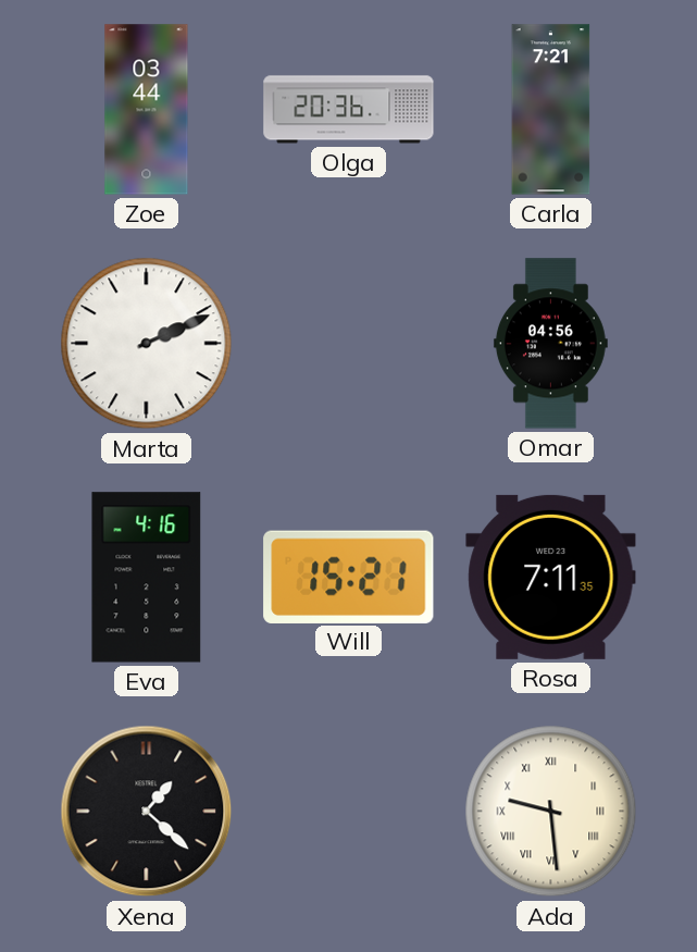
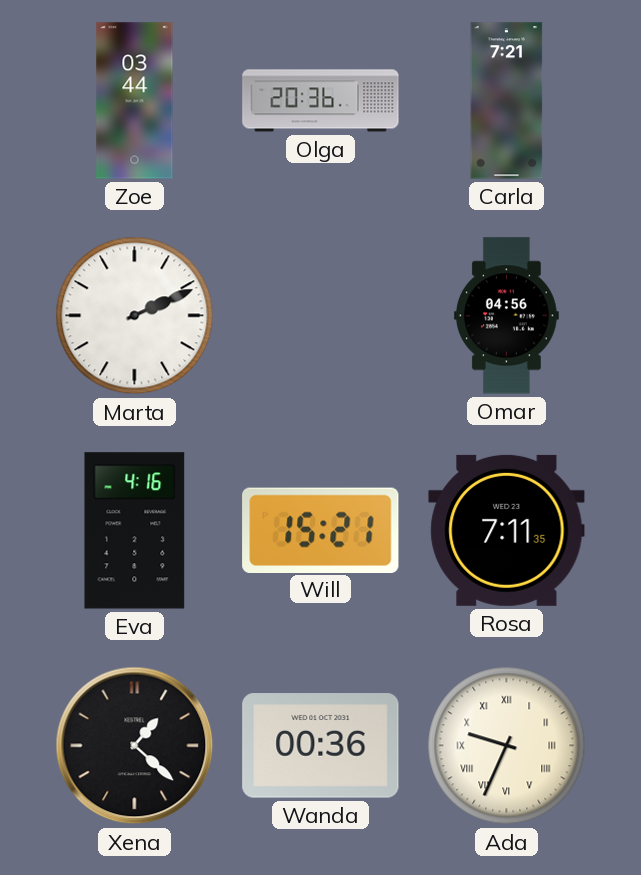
Wanda: none -> 00:36
Ada: 9:29 -> 9:34
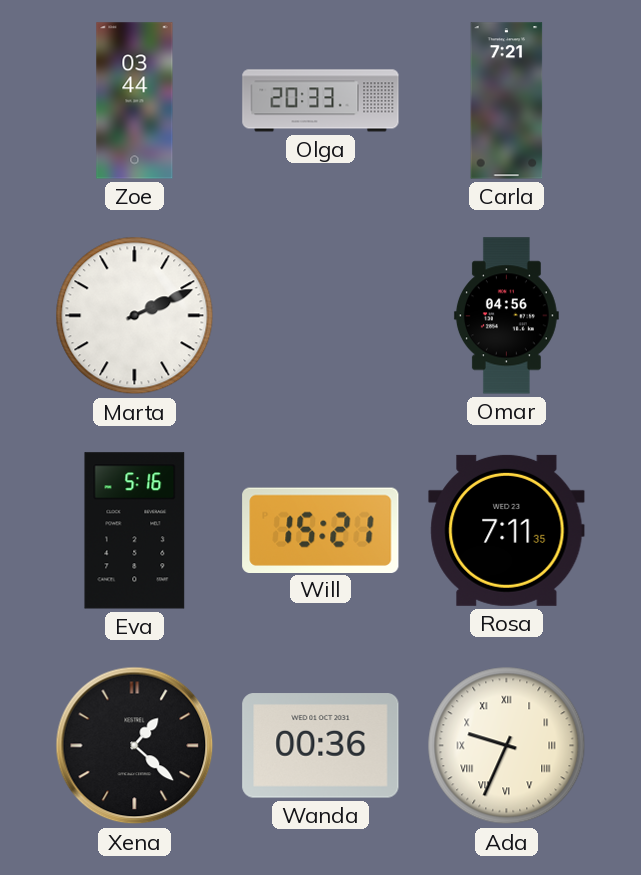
Olga: 20:36 -> 20:33
Eva: 4:16 -> 5:16
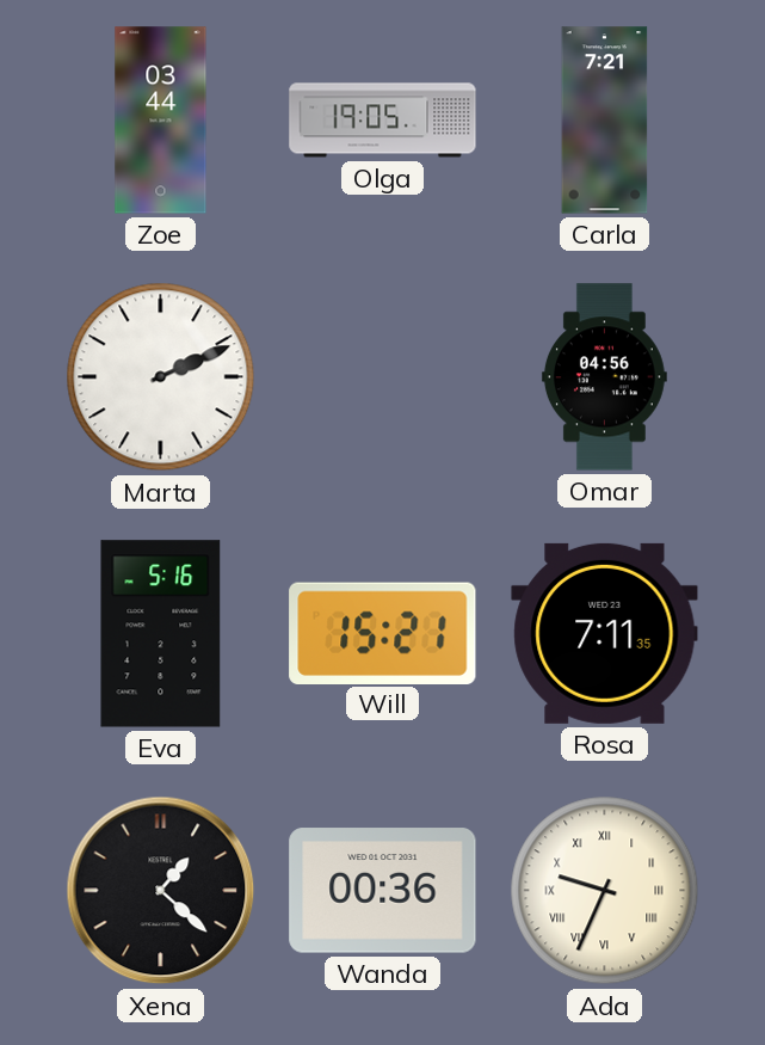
Olga: 20:33 -> 19:05
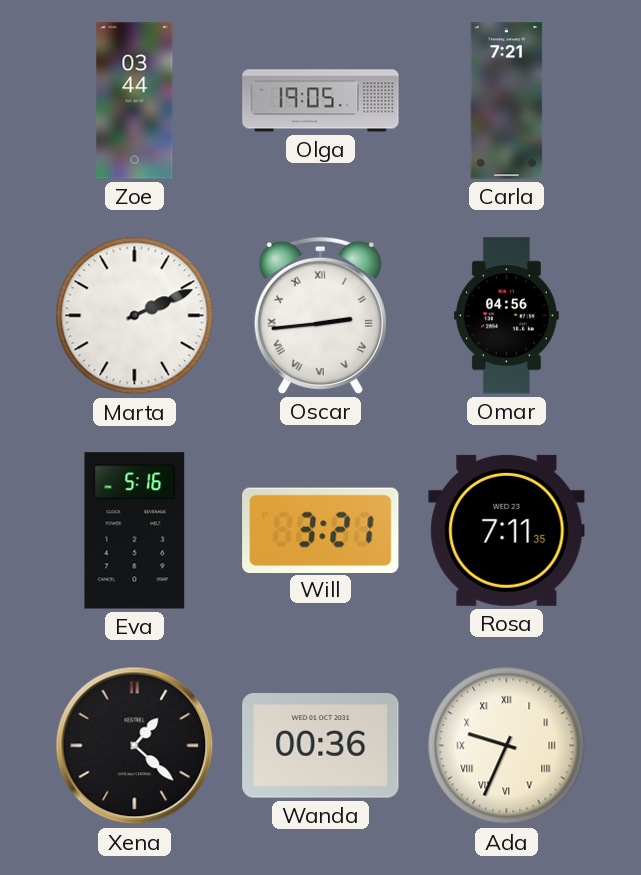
Oscar: none -> 2:44
Will: 15:21 -> 3:21
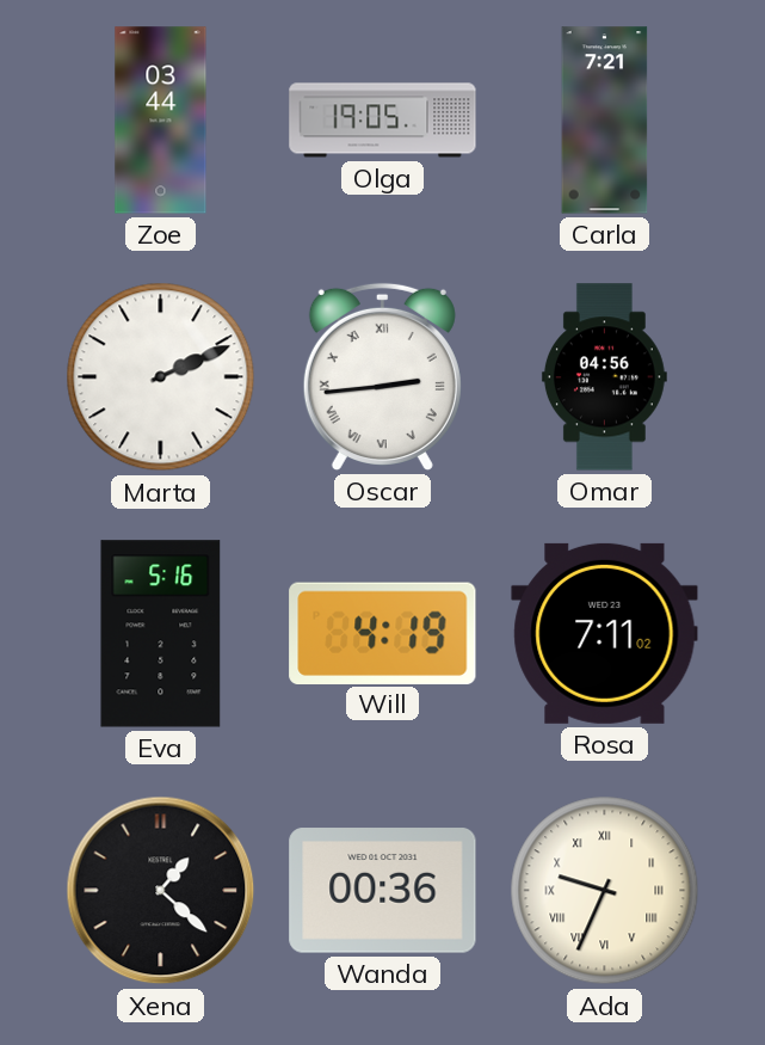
Will: 3:21 -> 4:19
Rosa: 7:11:35 -> 7:11:02
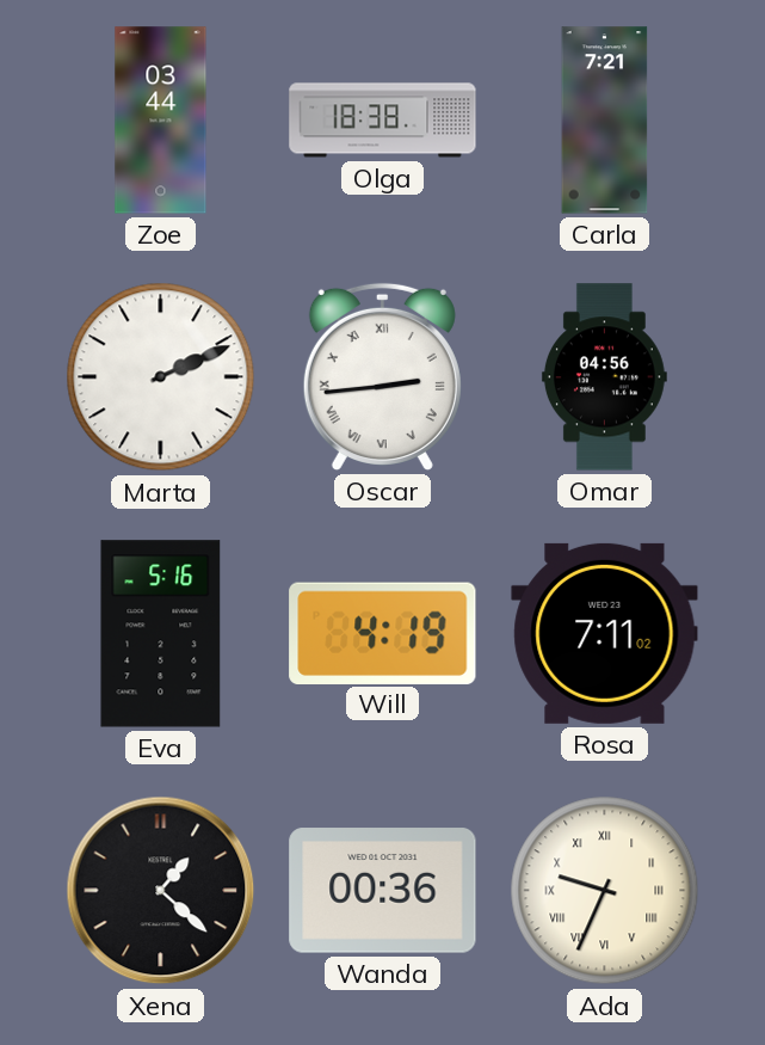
Olga: 19:05 -> 18:38
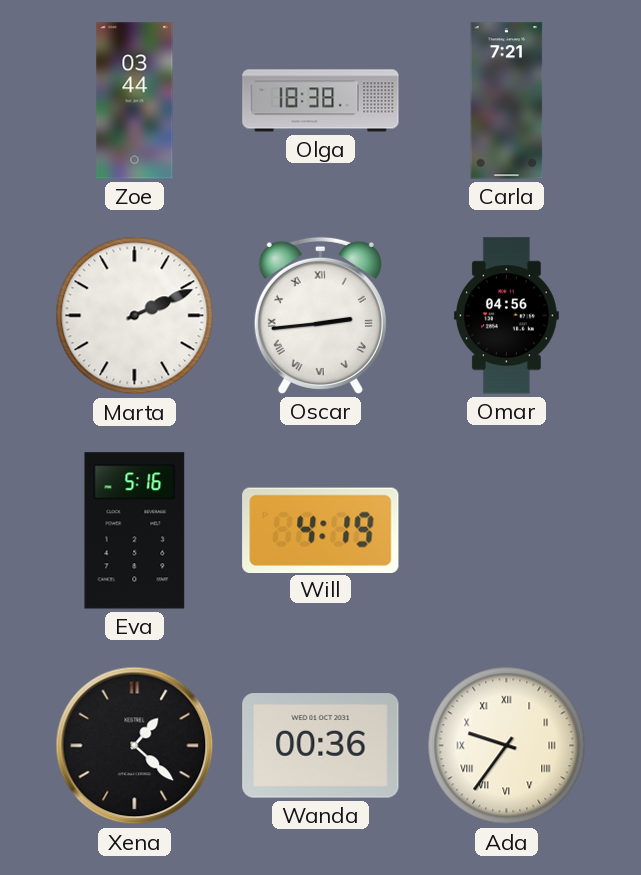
Rosa: 7:11 -> none
Ada: 9:34 -> 9:36
